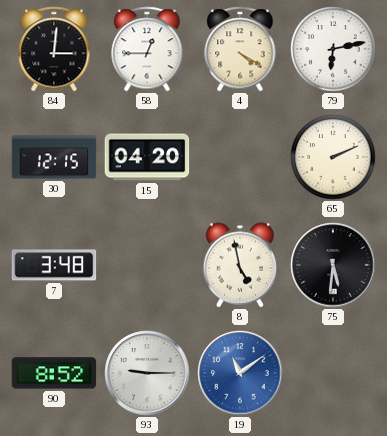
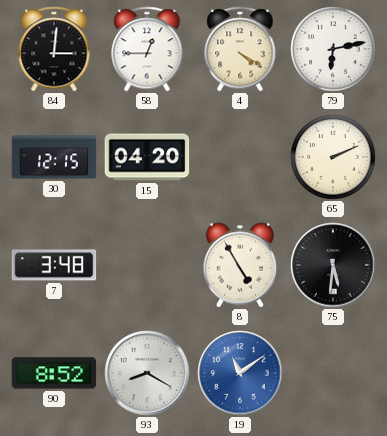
8: 4:58 -> 4:55
93: 9:15 -> 8:20
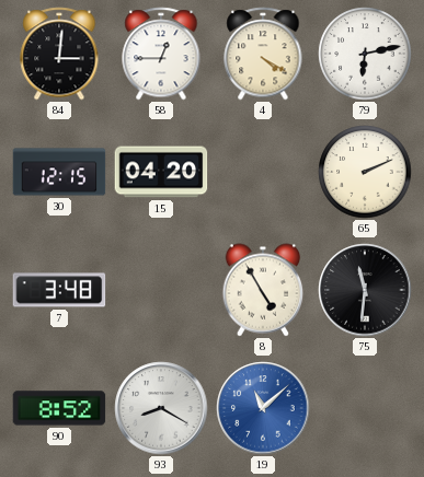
75: 5:31 -> 11:31
19: 11:09 -> 11:08
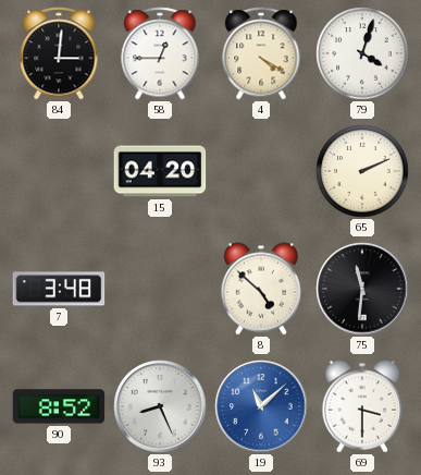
79: 6:13 -> 4:03
30: 12:15 -> none
8: 4:55 -> 4:52
93: 8:20 -> 8:26
69: none -> 3:30
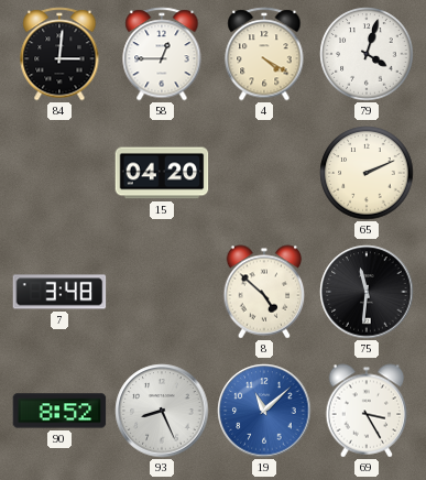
69: 3:30 -> 3:25
